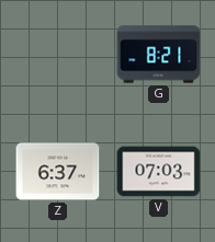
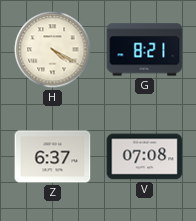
H: none -> 4:20
V: 07:03 -> 07:08
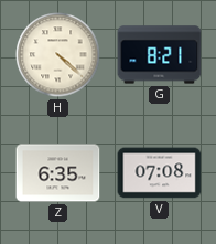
H: 4:20 -> 4:22
Z: 6:37 -> 6:35
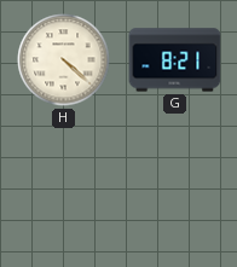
Z: 6:35 -> none
V: 07:08 -> none
